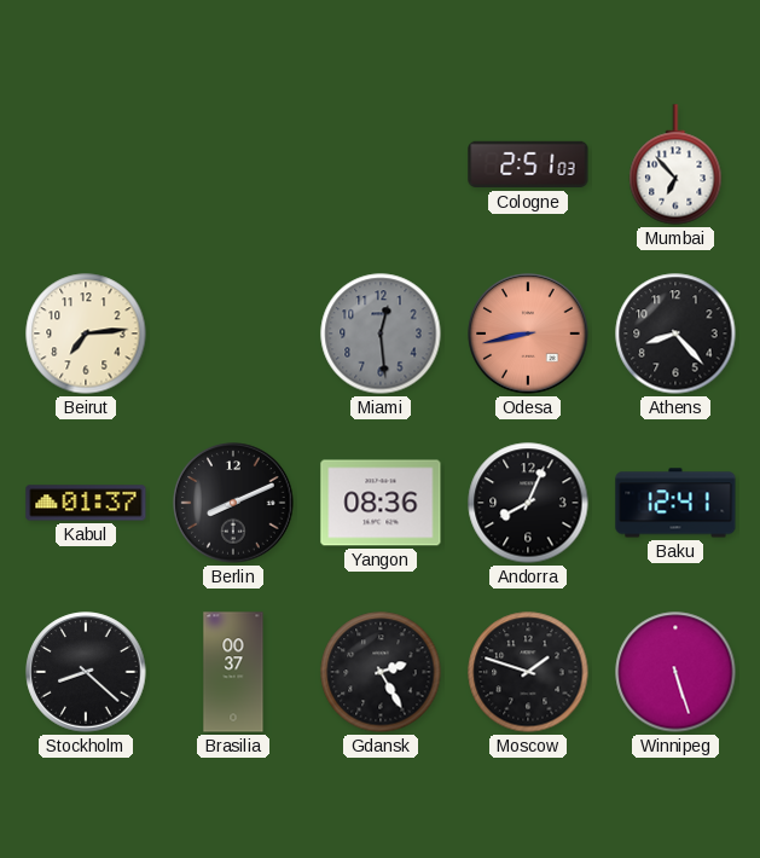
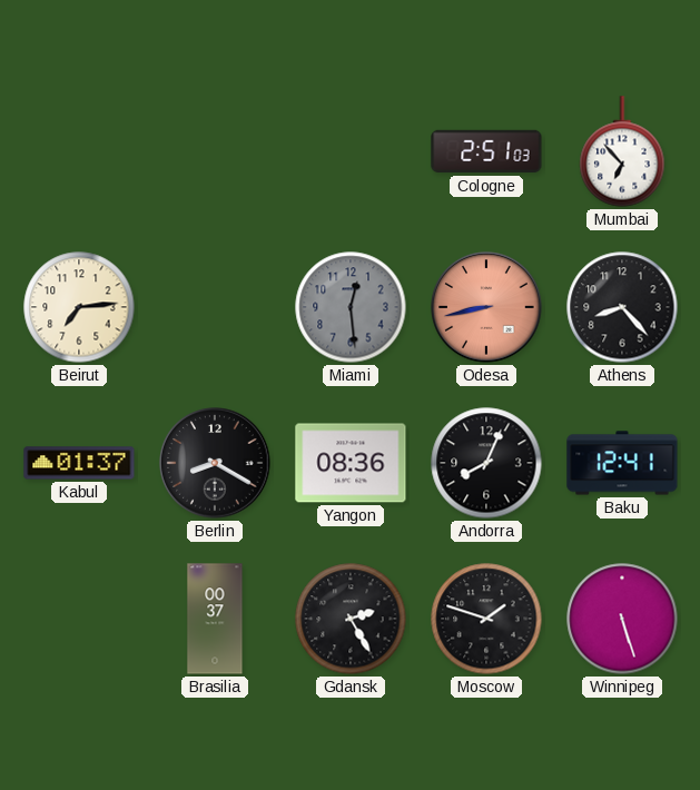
Berlin: 8:11 -> 8:20
Stockholm: 8:22 -> none
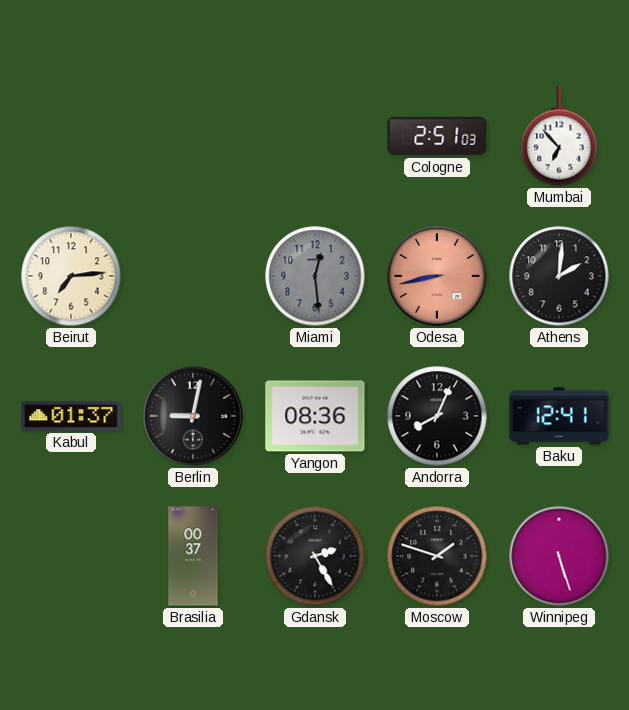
Athens: 8:23 -> 2:01
Berlin: 8:20 -> 9:02
